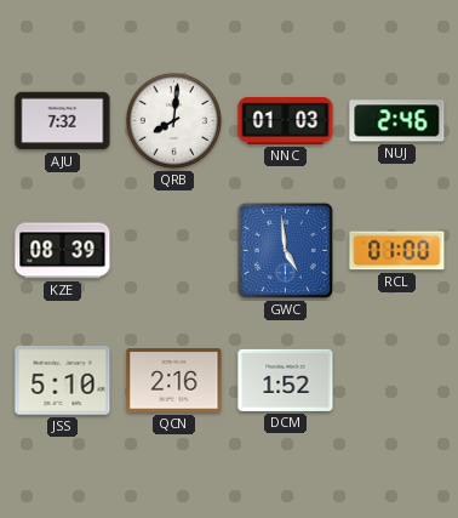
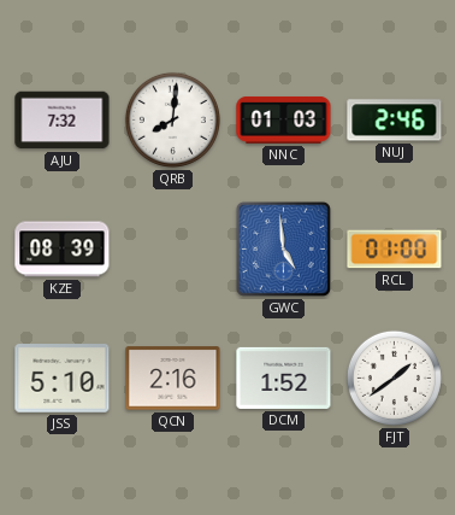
FJT: none -> 1:39
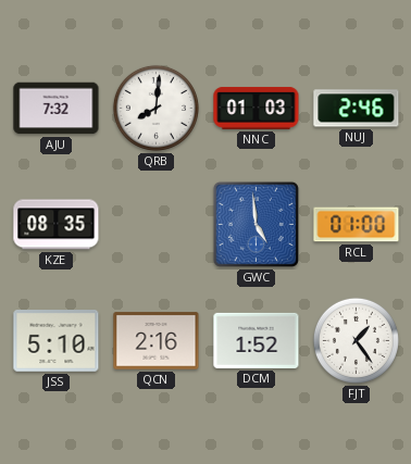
KZE: 08:39 -> 08:35
FJT: 1:39 -> 1:24
